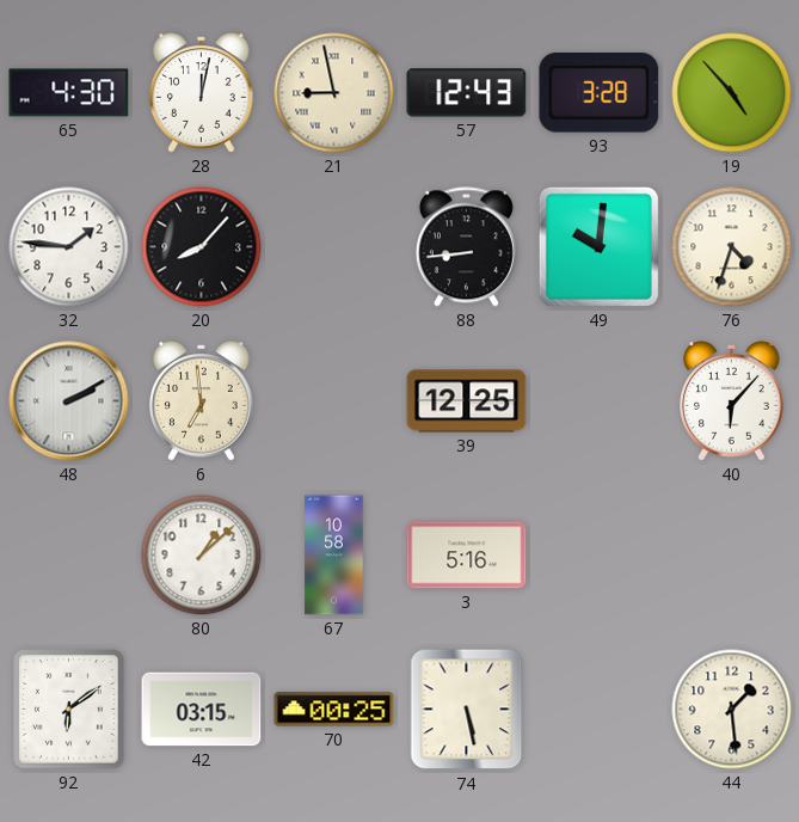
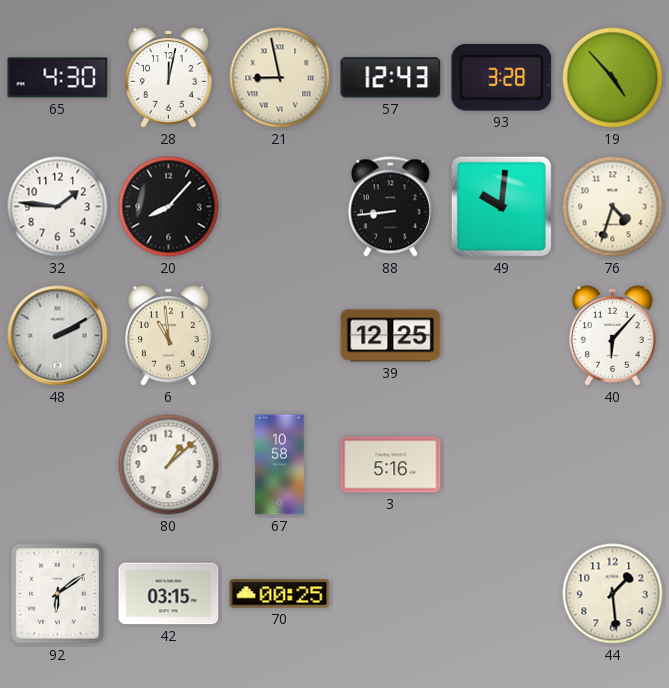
6: 6:59 -> 10:59
74: 5:28 -> none
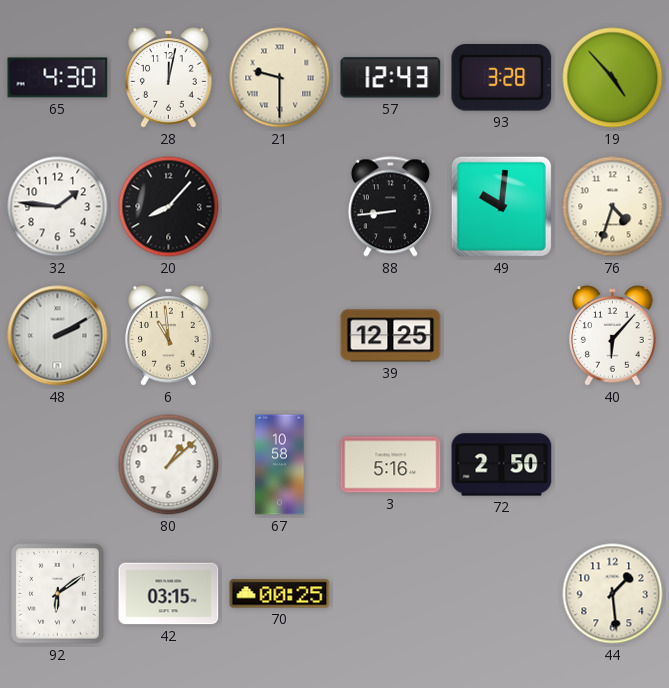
21: 8:58 -> 9:30
72: none -> 2:50
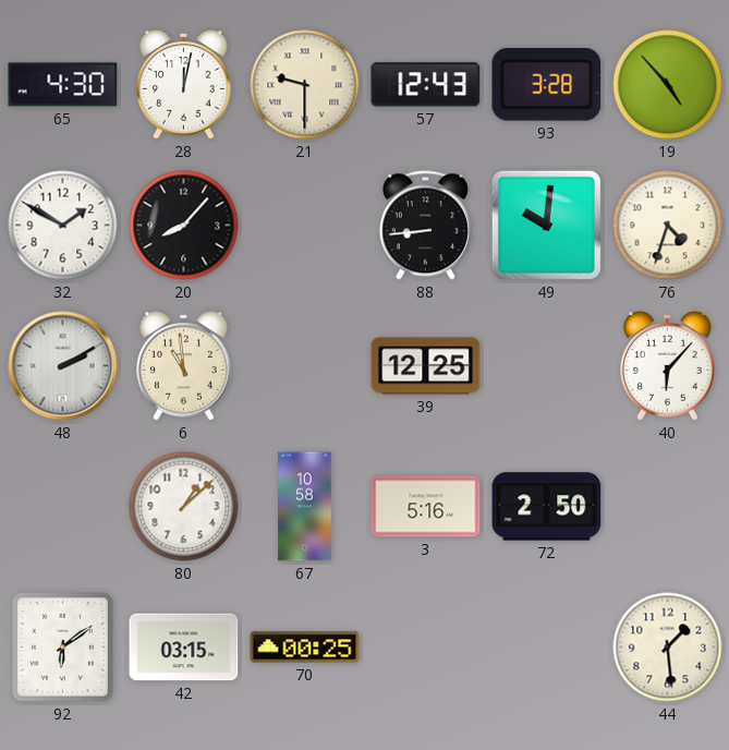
32: 1:46 -> 1:50
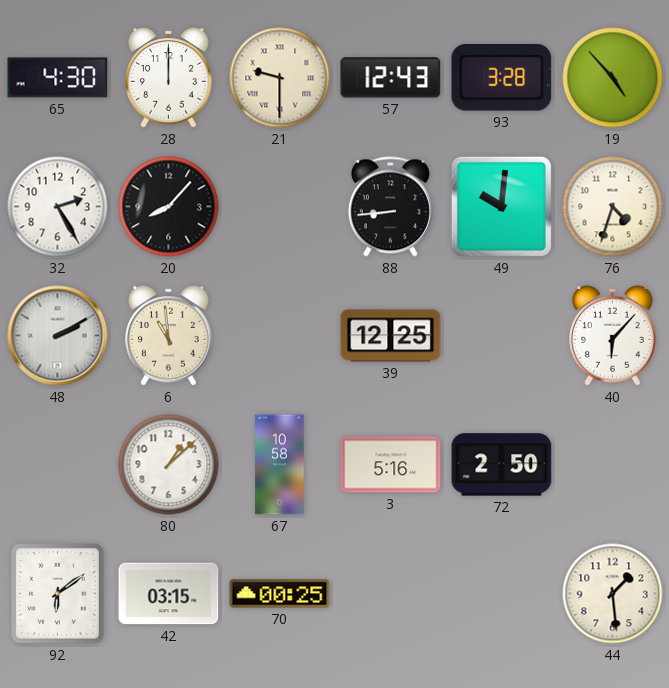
28: 12:02 -> 12:00
32: 1:50 -> 2:25
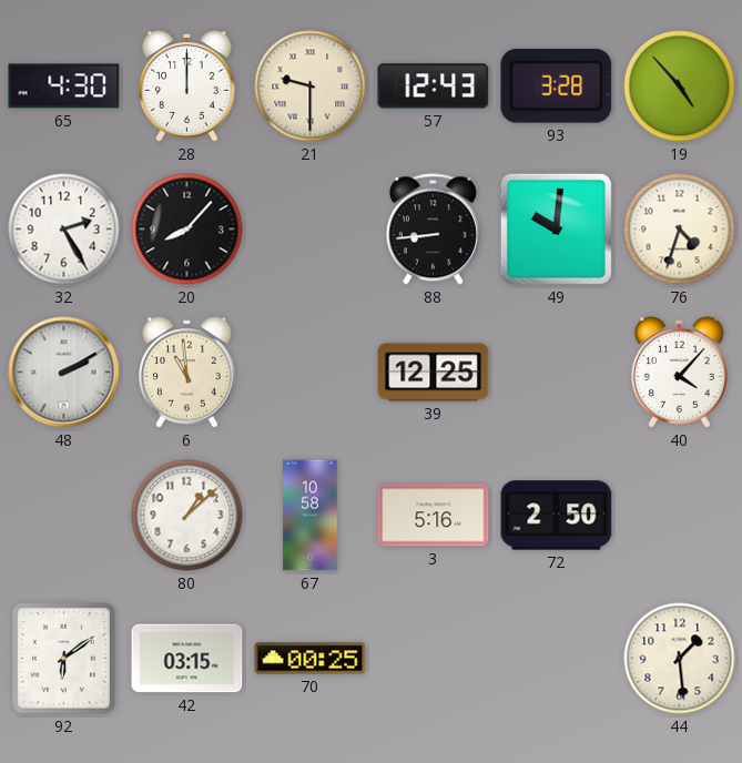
40: 6:07 -> 4:07
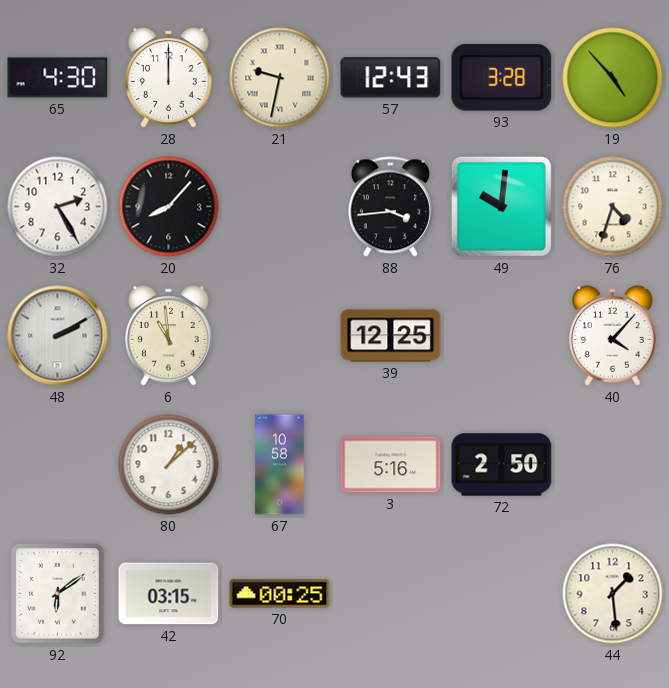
21: 9:30 -> 9:32
88: 8:44 -> 3:44
